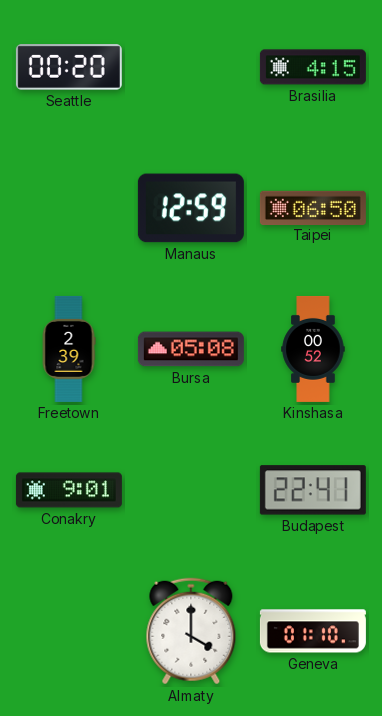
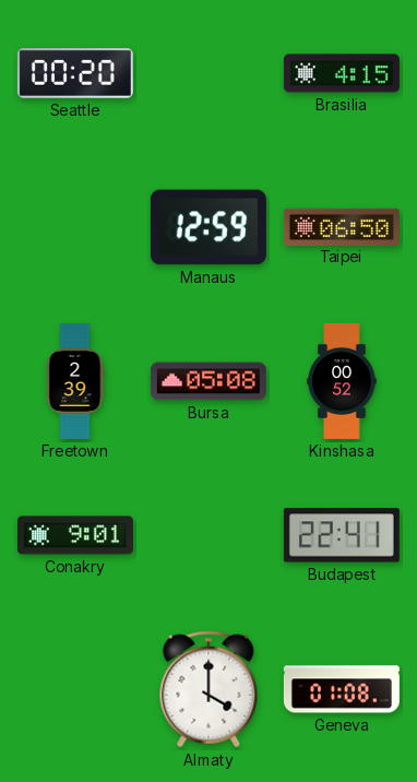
Geneva: 01:10 -> 01:08
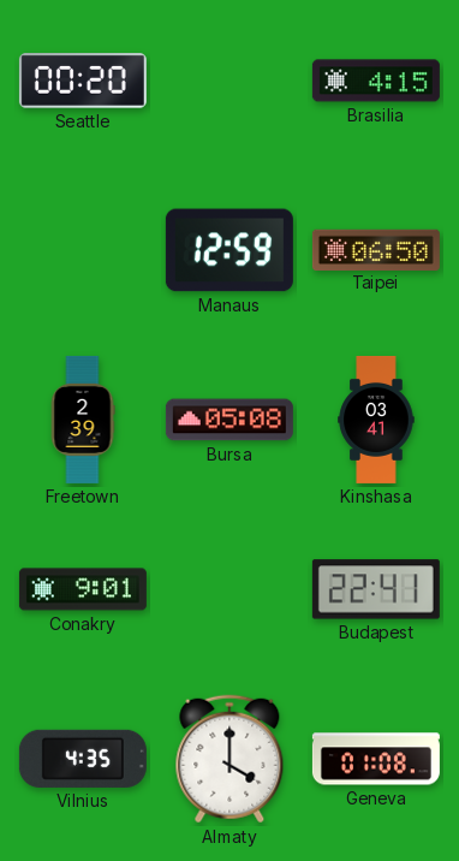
Kinshasa: 00:52 -> 03:41
Vilnius: none -> 4:35
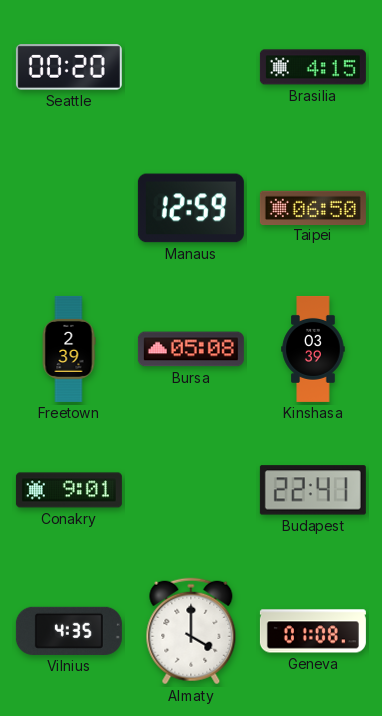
Kinshasa: 03:41 -> 03:39
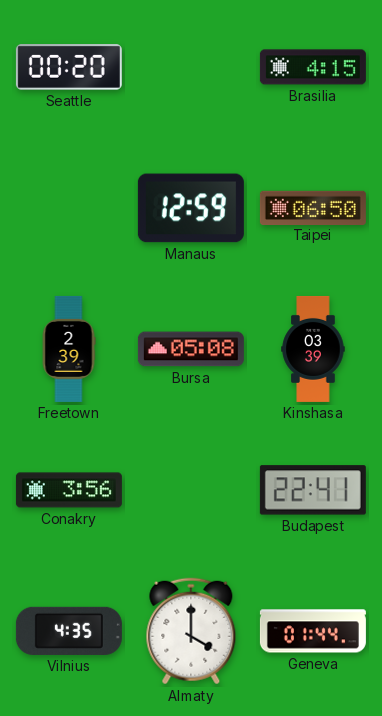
Conakry: 9:01 -> 3:56
Geneva: 01:08 -> 01:44
